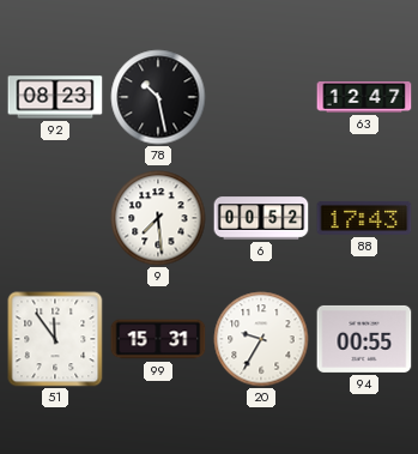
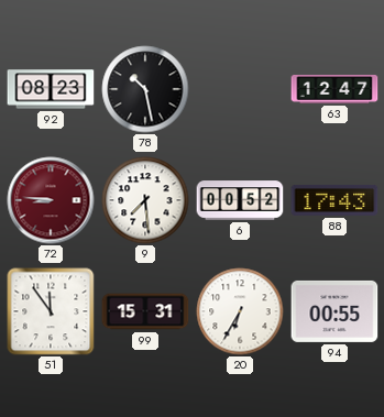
72: none -> 8:46
20: 9:35 -> 6:35
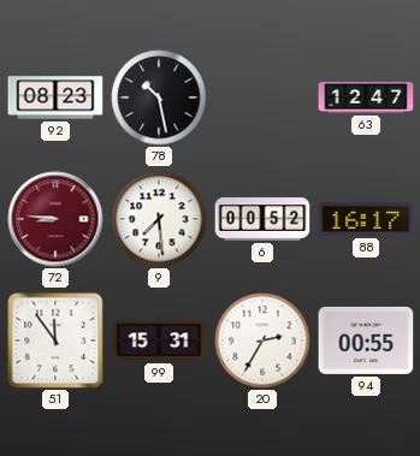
88: 17:43 -> 16:17
20: 6:35 -> 2:35
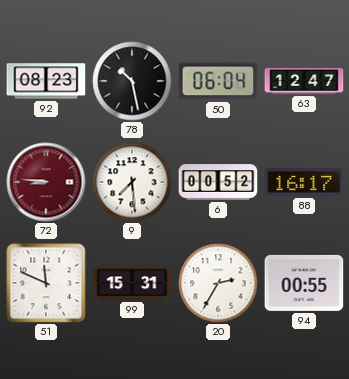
50: none -> 06:04
51: 11:54 -> 11:49
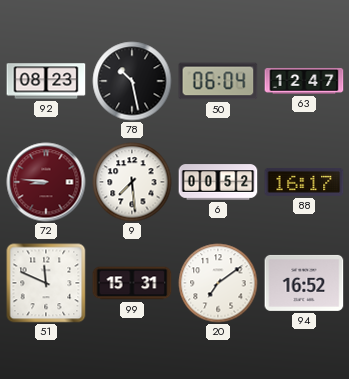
20: 2:35 -> 7:09
94: 00:55 -> 16:52
